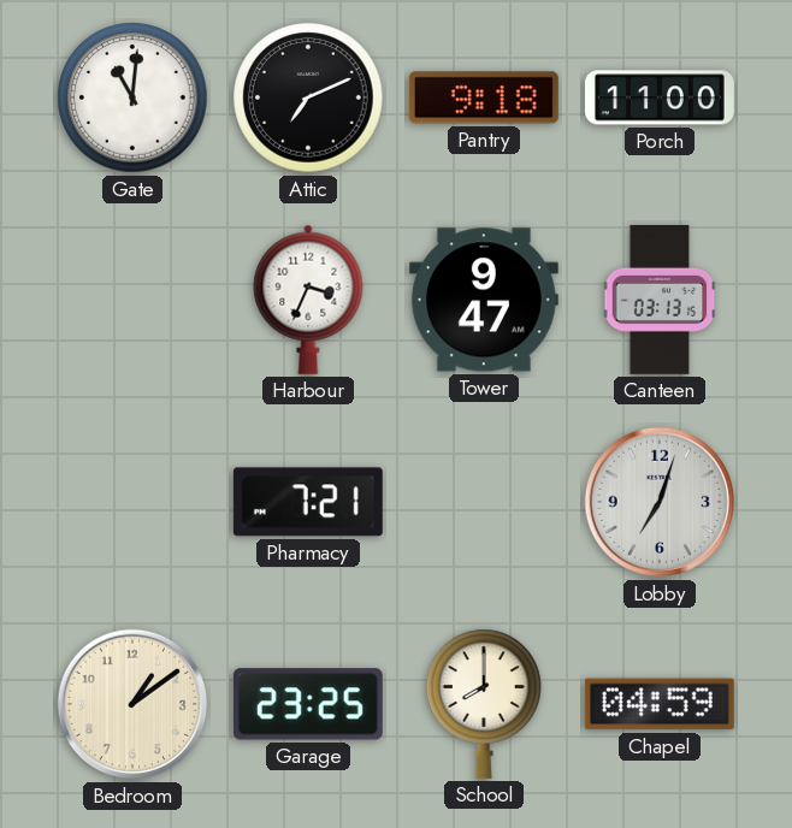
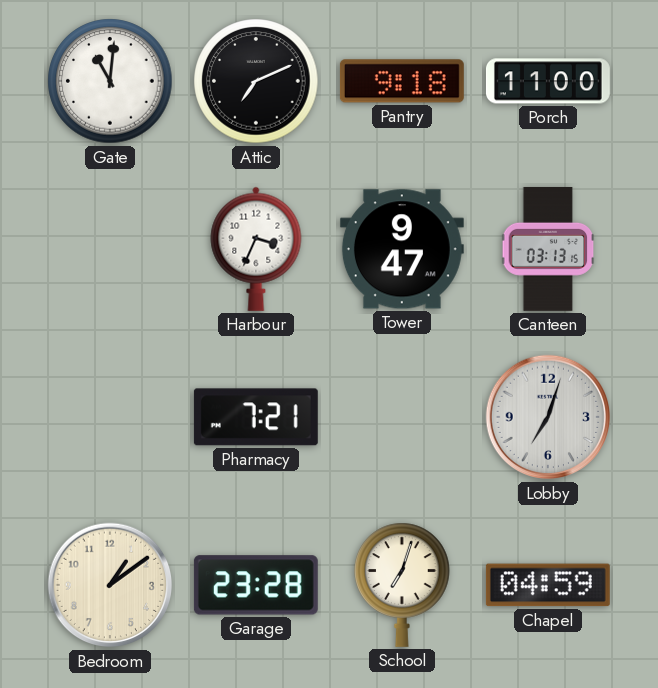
Garage: 23:25 -> 23:28
School: 8:00 -> 7:03
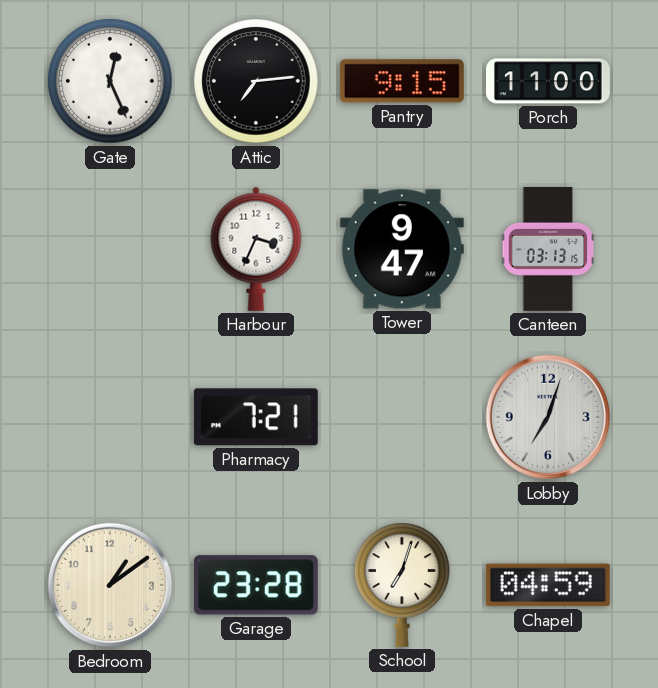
Gate: 11:01 -> 12:26
Attic: 7:11 -> 7:14
Pantry: 9:18 -> 9:15
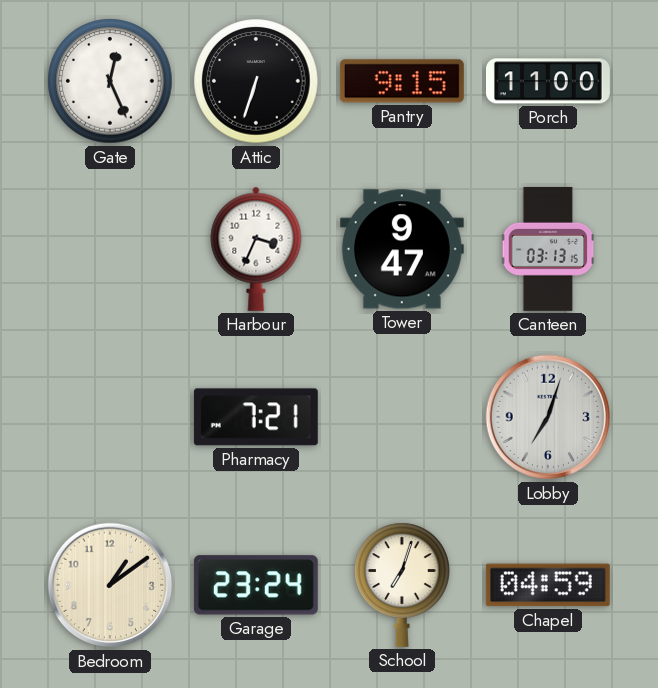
Attic: 7:14 -> 6:33
Garage: 23:28 -> 23:24
